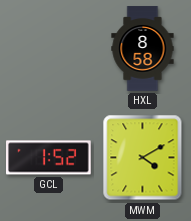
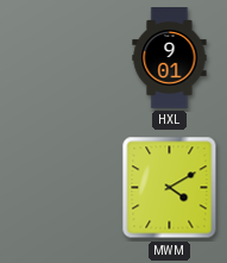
HXL: 8:58 -> 9:01
GCL: 1:52 -> none
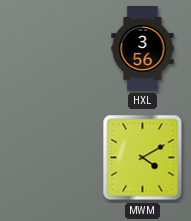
HXL: 9:01 -> 3:56
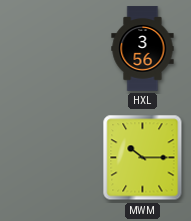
MWM: 4:10 -> 10:15
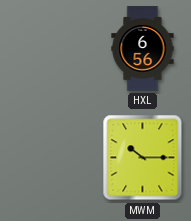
HXL: 3:56 -> 6:56
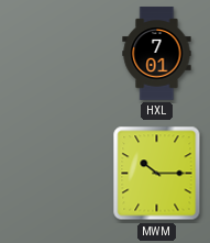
HXL: 6:56 -> 7:01
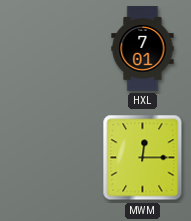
MWM: 10:15 -> 12:15
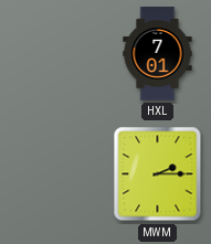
MWM: 12:15 -> 2:15
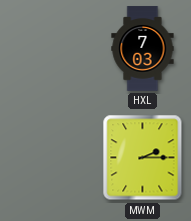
HXL: 7:01 -> 7:03
